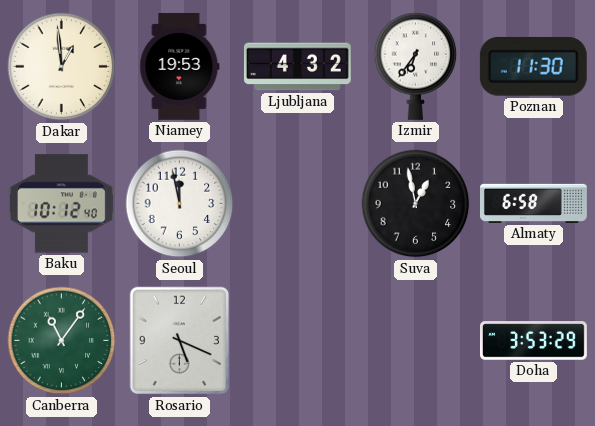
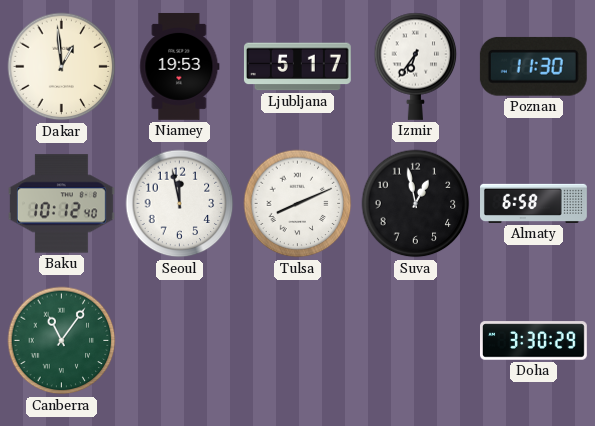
Ljubljana: 4:32 -> 5:17
Tulsa: none -> 8:11
Rosario: 5:19 -> none
Doha: 3:53 -> 3:30
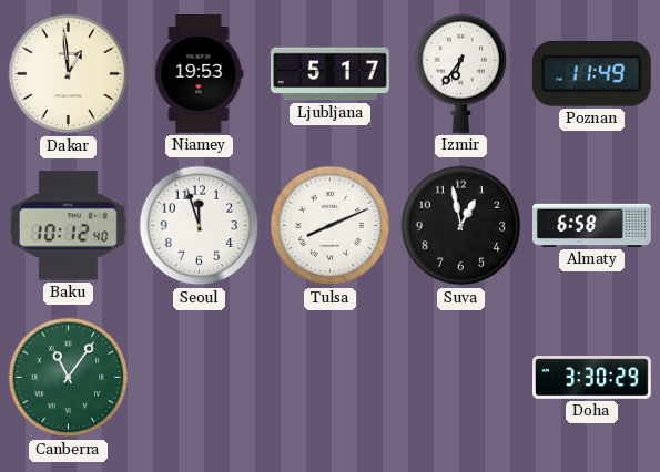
Poznan: 11:30 -> 11:49
Seoul: 11:58 -> 11:57
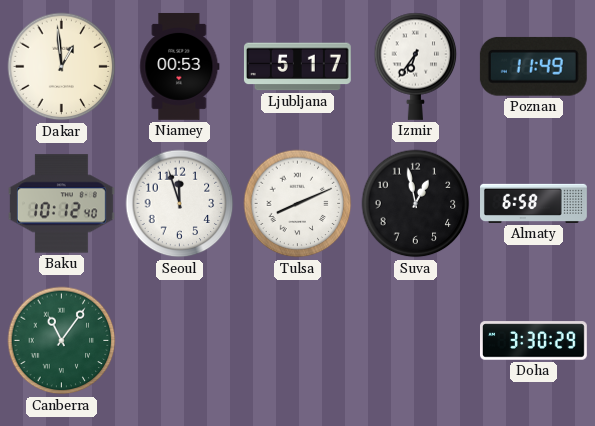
Niamey: 19:53 -> 00:53
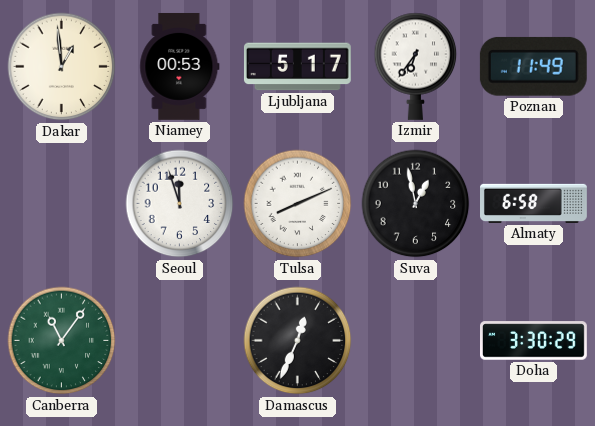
Baku: 10:12 -> none
Damascus: none -> 12:34
